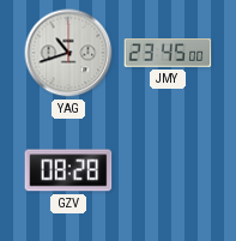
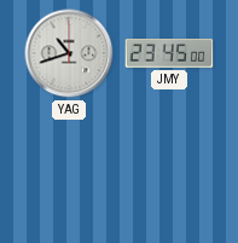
GZV: 08:28 -> none
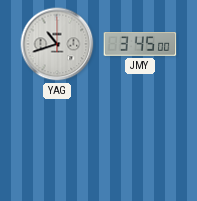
JMY: 23:45 -> 3:45
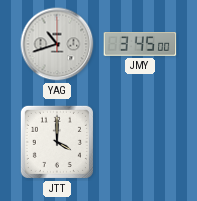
JTT: none -> 4:00
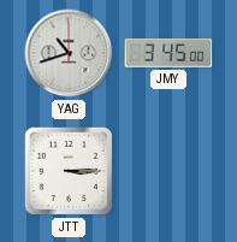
JTT: 4:00 -> 3:15
